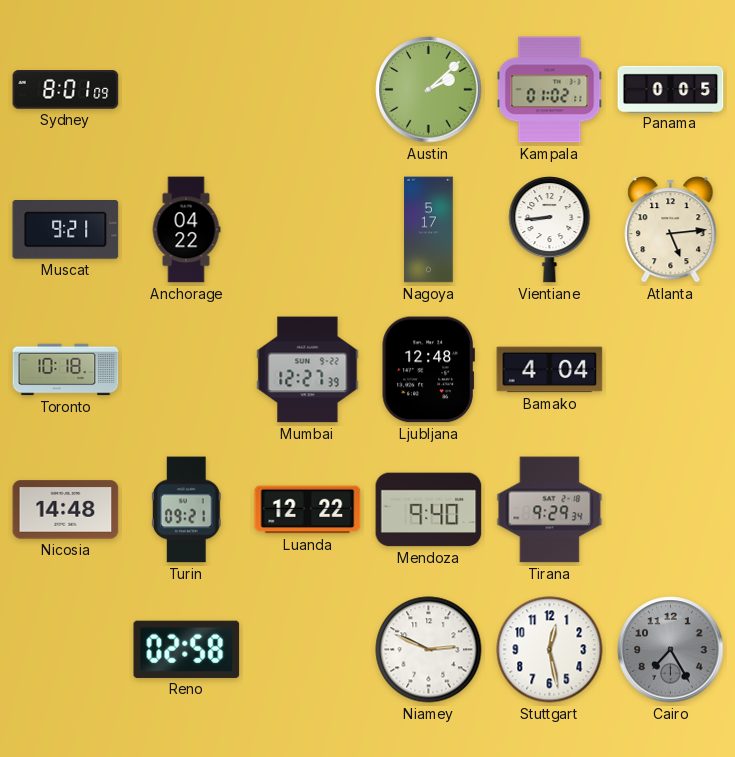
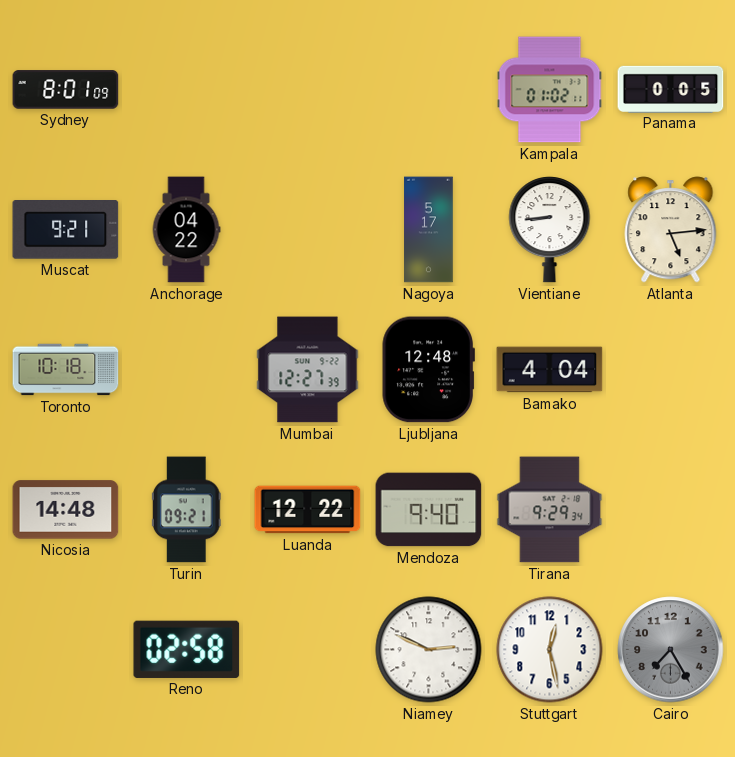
Austin: 2:08 -> none
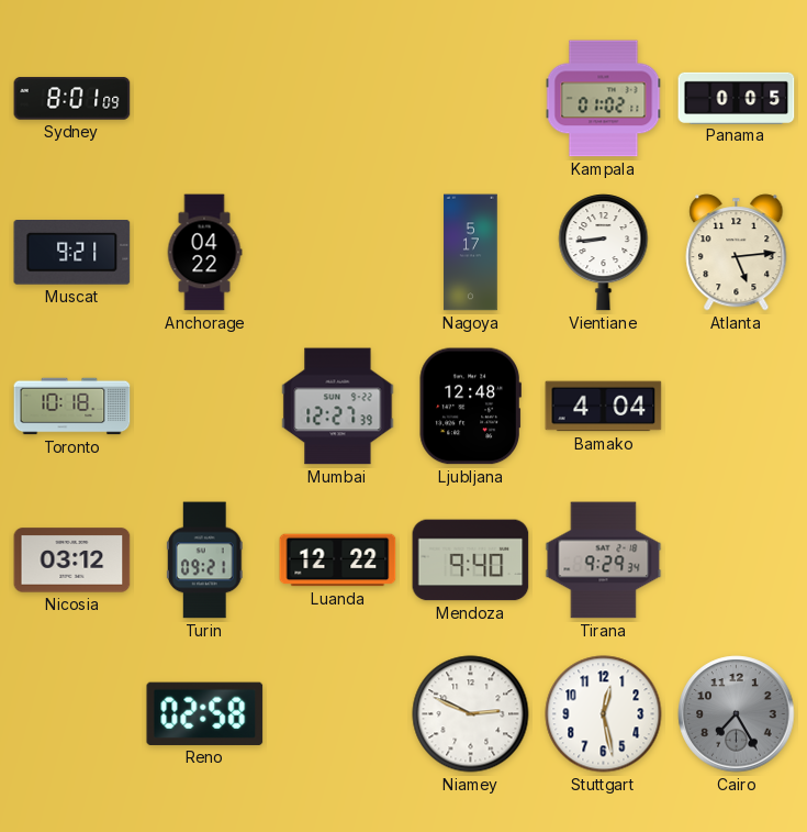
Nicosia: 14:48 -> 03:12
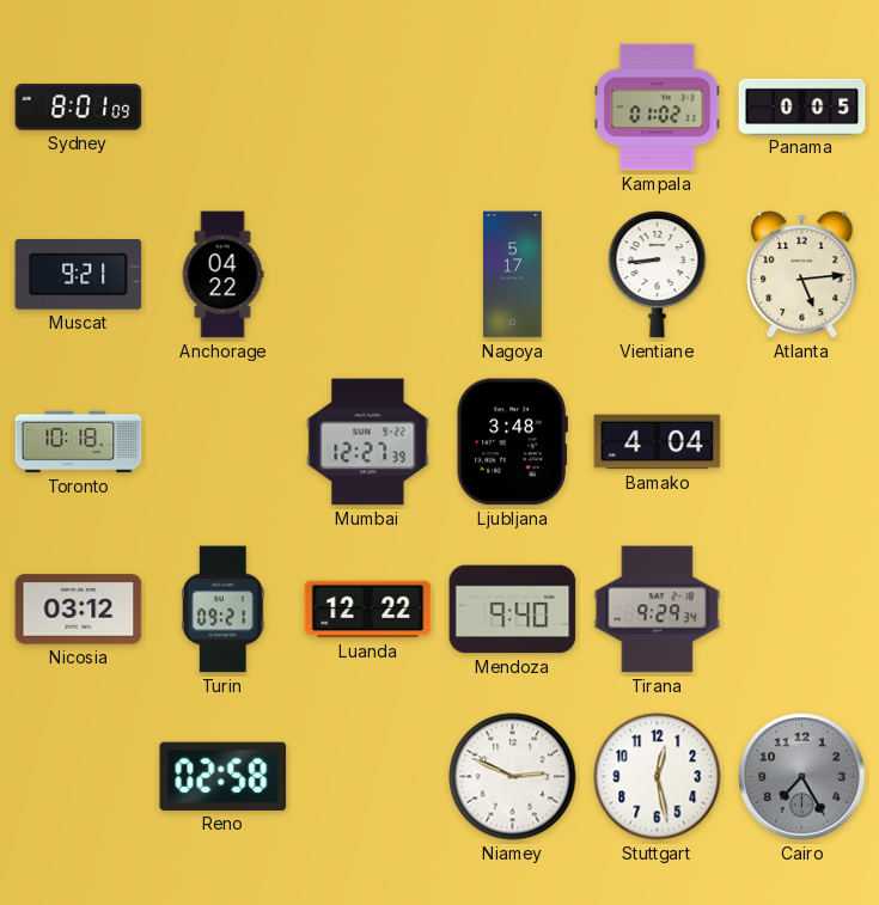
Ljubljana: 12:48 -> 3:48
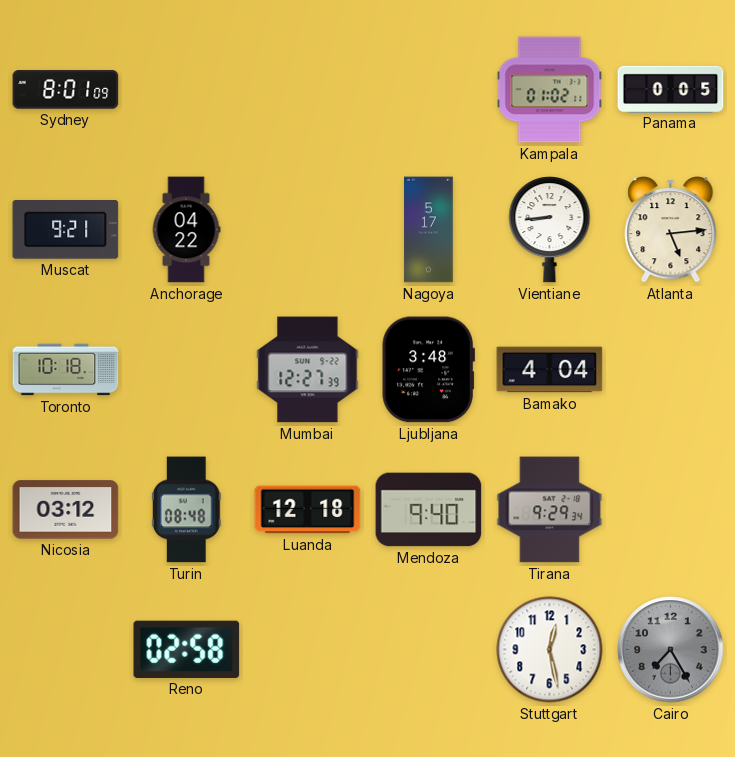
Turin: 09:21 -> 08:48
Luanda: 12:22 -> 12:18
Niamey: 2:49 -> none
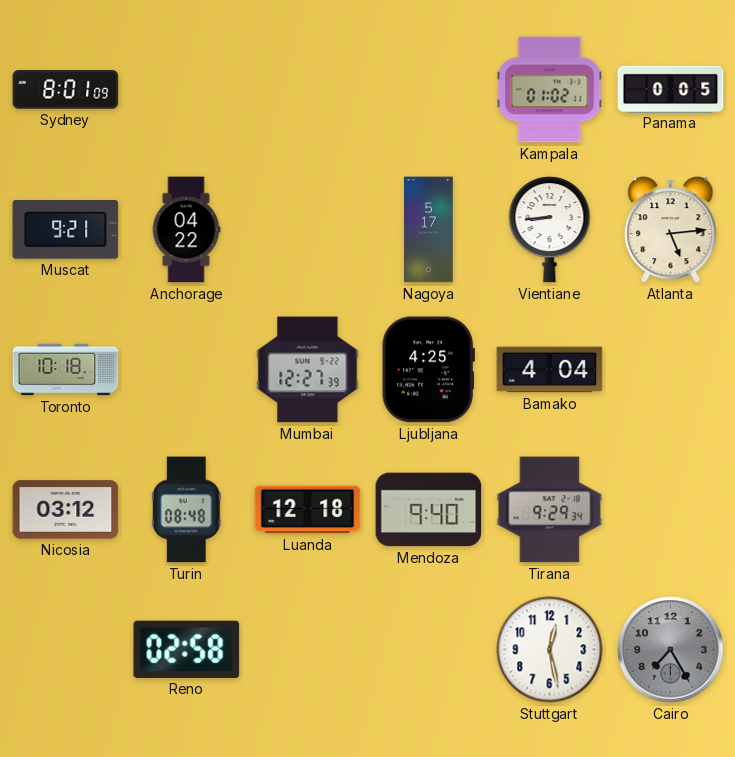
Ljubljana: 3:48 -> 4:25
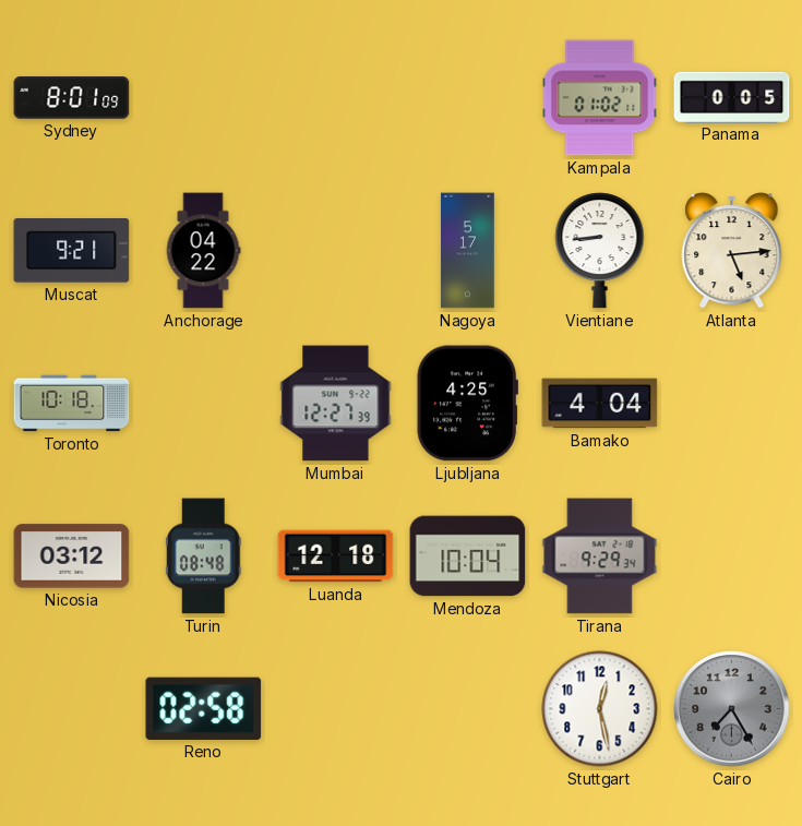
Mendoza: 9:40 -> 10:04
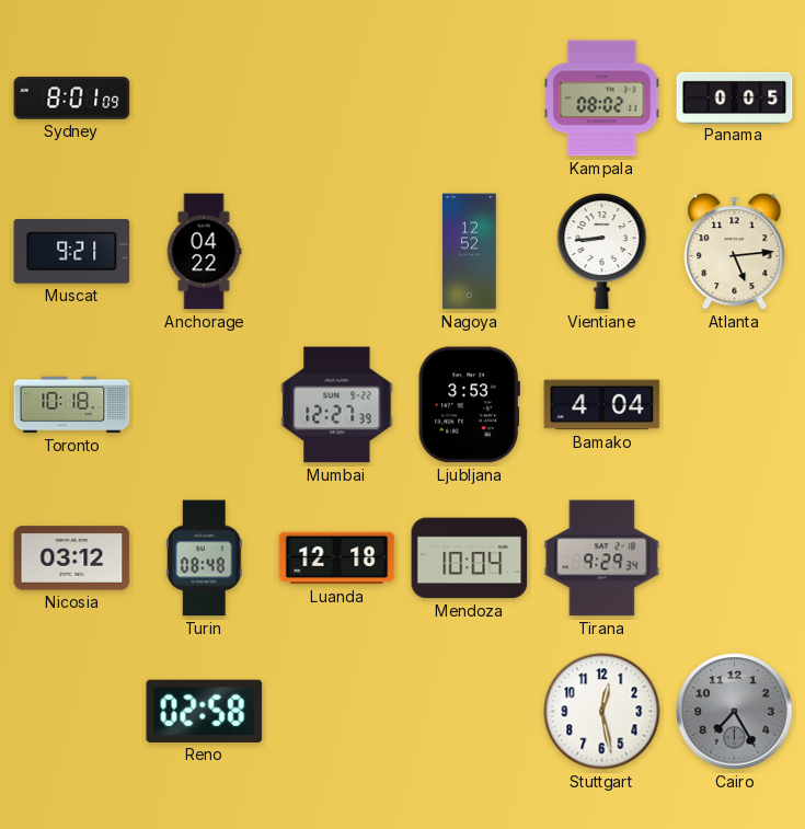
Kampala: 01:02 -> 08:02
Nagoya: 5:17 -> 12:52
Ljubljana: 4:25 -> 3:53
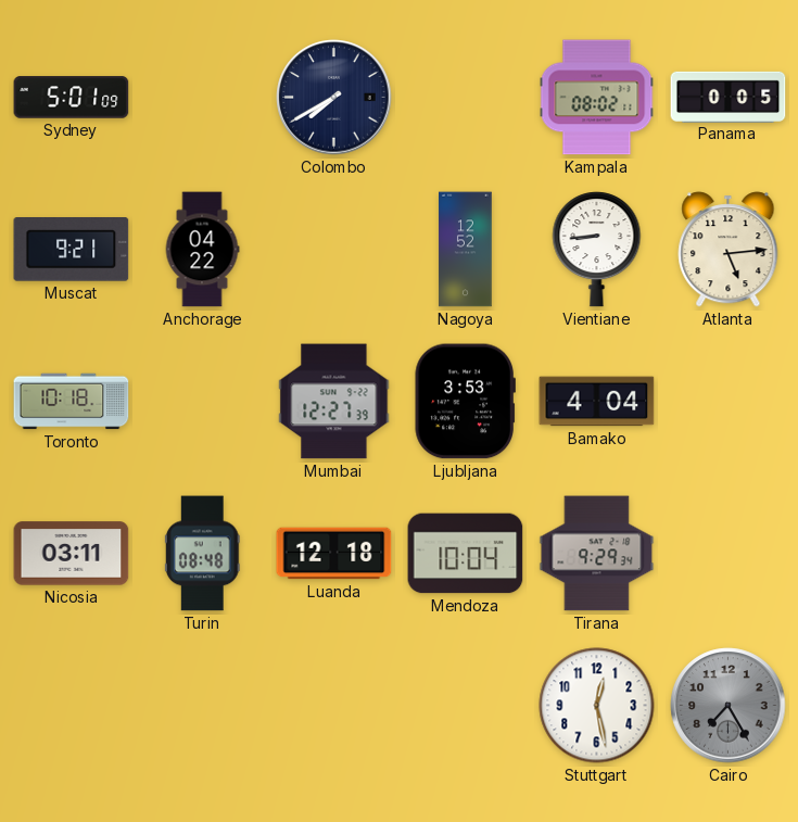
Sydney: 8:01 -> 5:01
Colombo: none -> 7:40
Nicosia: 03:12 -> 03:11
Reno: 02:58 -> none
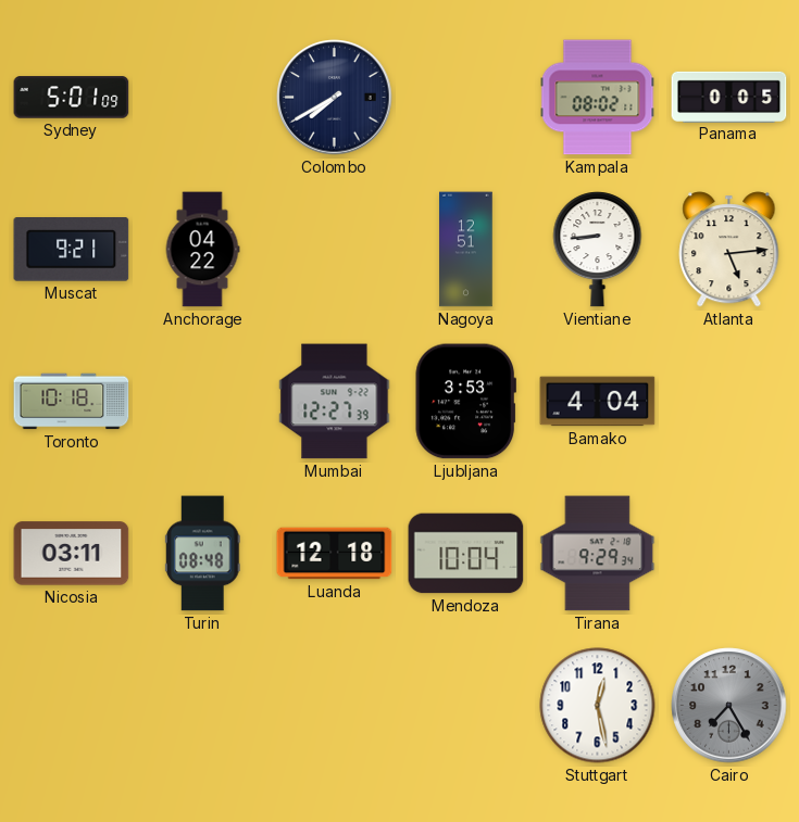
Nagoya: 12:52 -> 12:51
